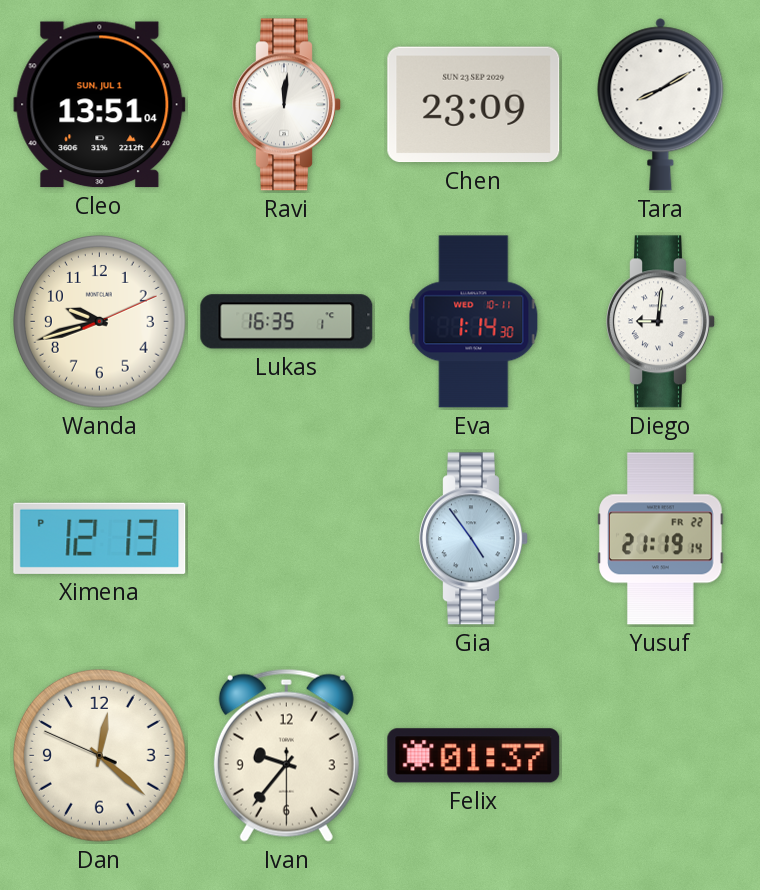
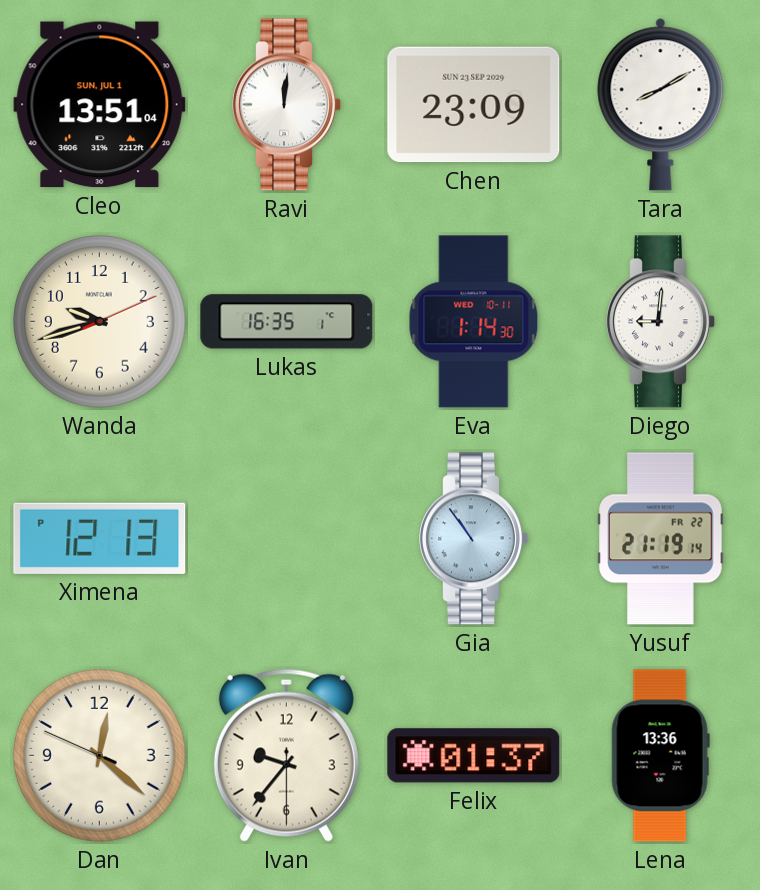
Gia: 4:54 -> 10:54
Lena: none -> 13:36
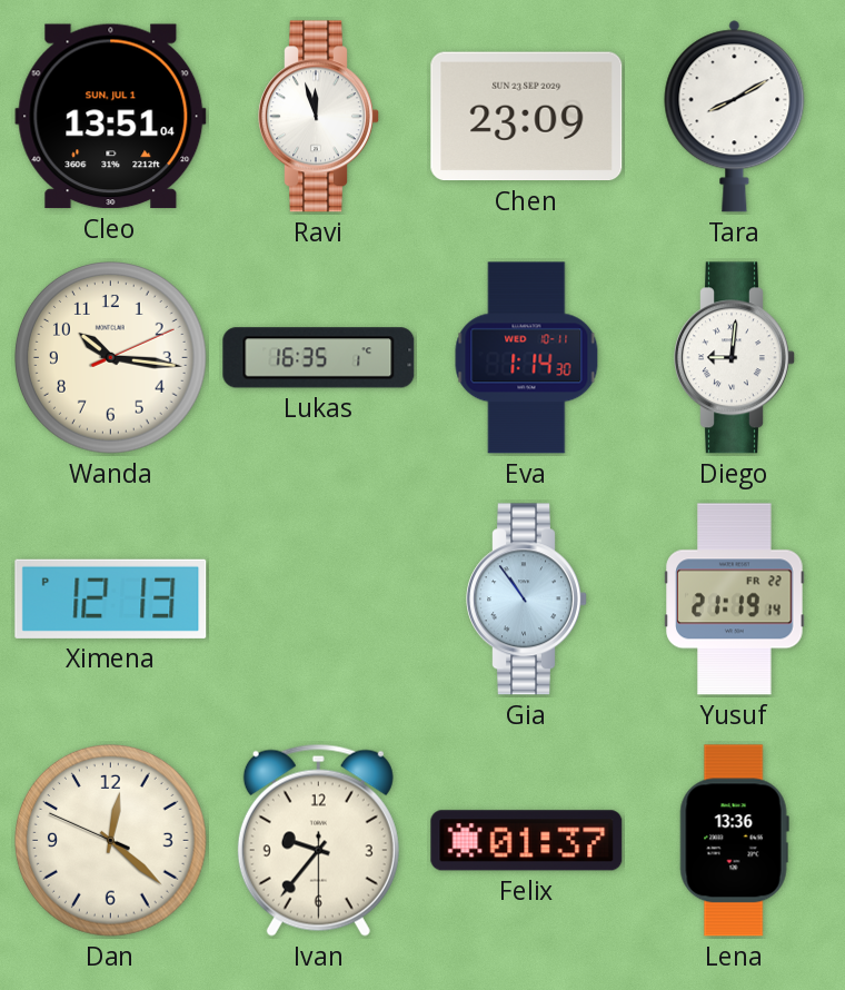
Ravi: 12:01 -> 11:57
Wanda: 9:42 -> 10:16
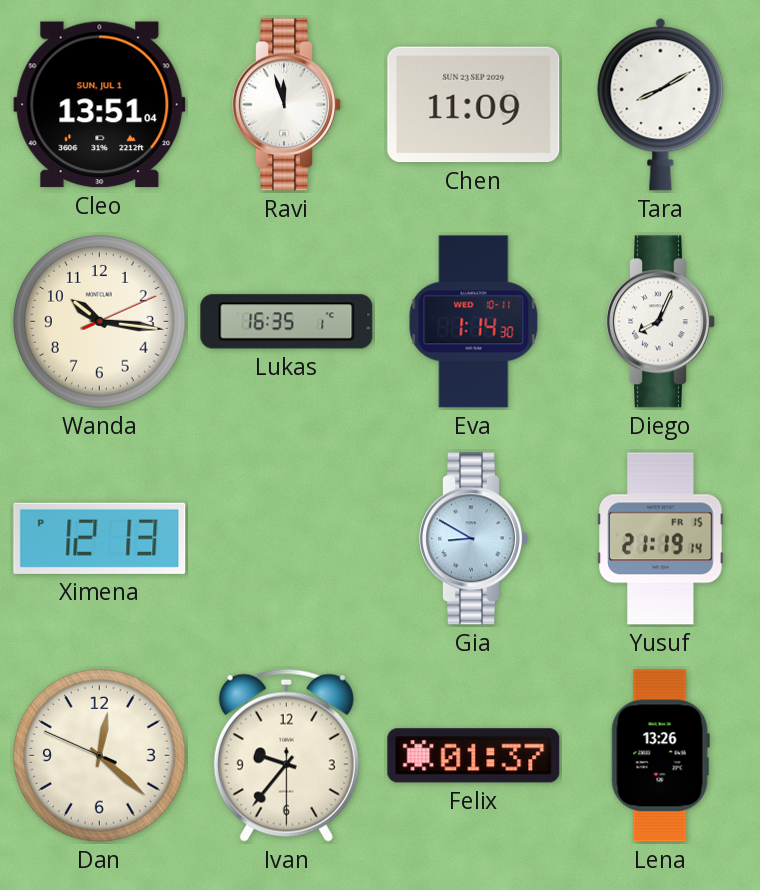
Chen: 23:09 -> 11:09
Diego: 9:01 -> 8:04
Gia: 10:54 -> 8:50
Yusuf date: FR 22 -> FR 15
Lena: 13:36 -> 13:26
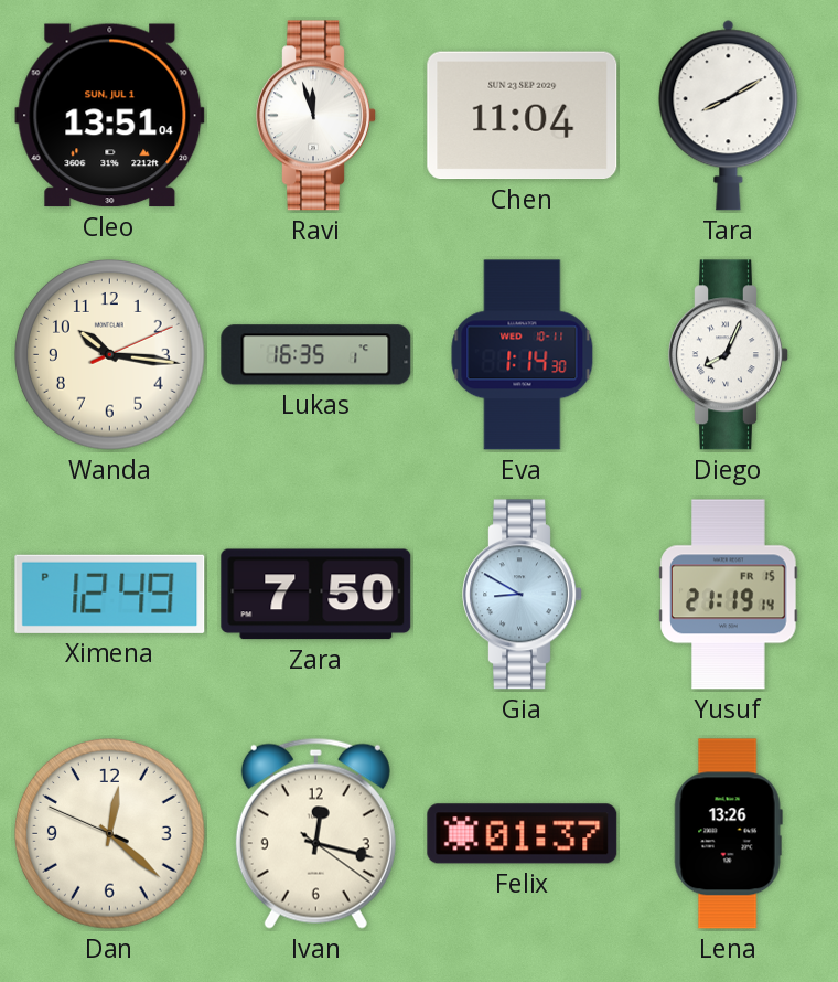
Chen: 11:09 -> 11:04
Ximena: 12:13 -> 12:49
Zara: none -> 7:50
Ivan: 9:36 -> 12:17
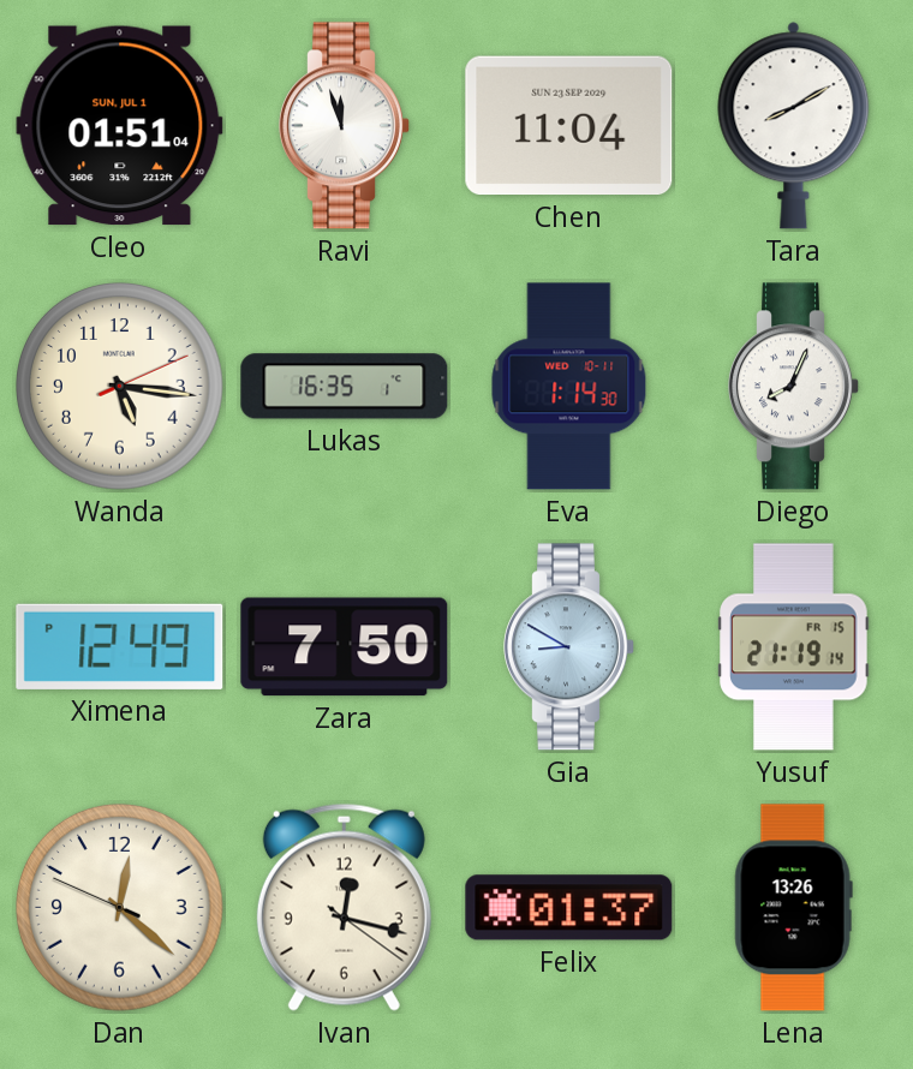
Cleo: 13:51 -> 01:51
Wanda: 10:16 -> 5:16
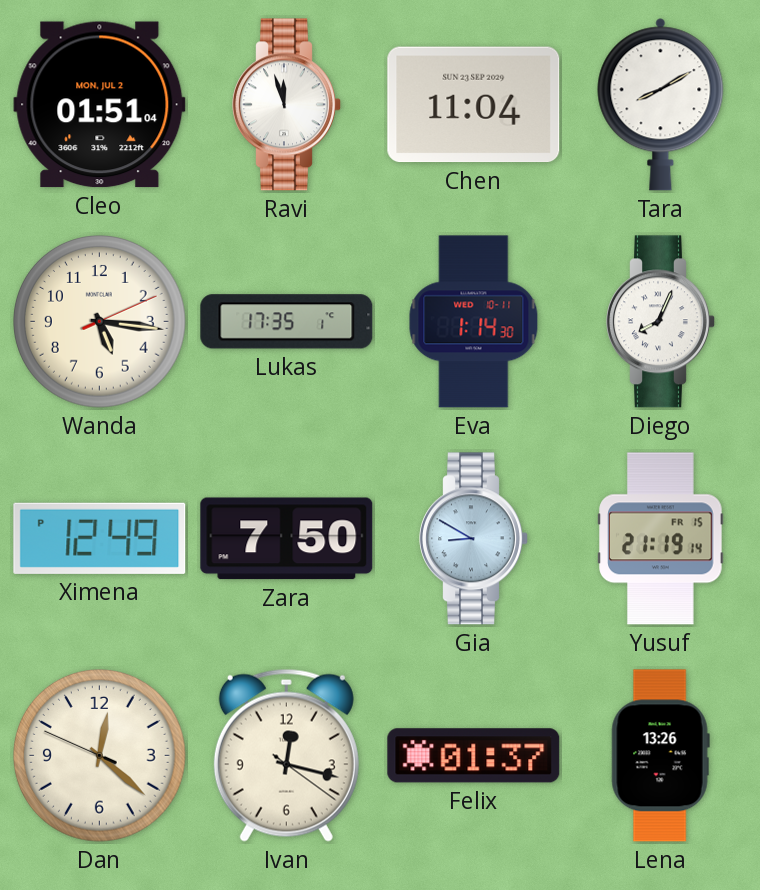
Cleo date: SUN, JUL 1 -> MON, JUL 2
Lukas: 16:35 -> 17:35
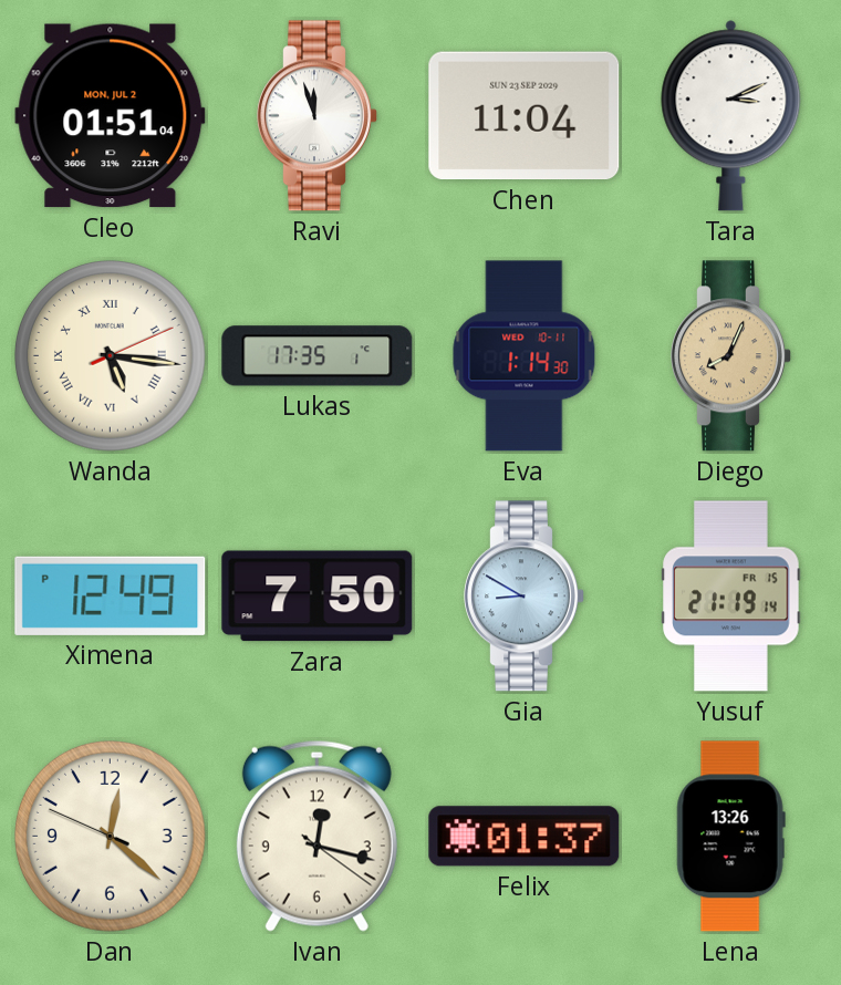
Tara: 8:10 -> 3:11
Wanda numerals: Arabic -> Roman
Diego dial: white -> champagne
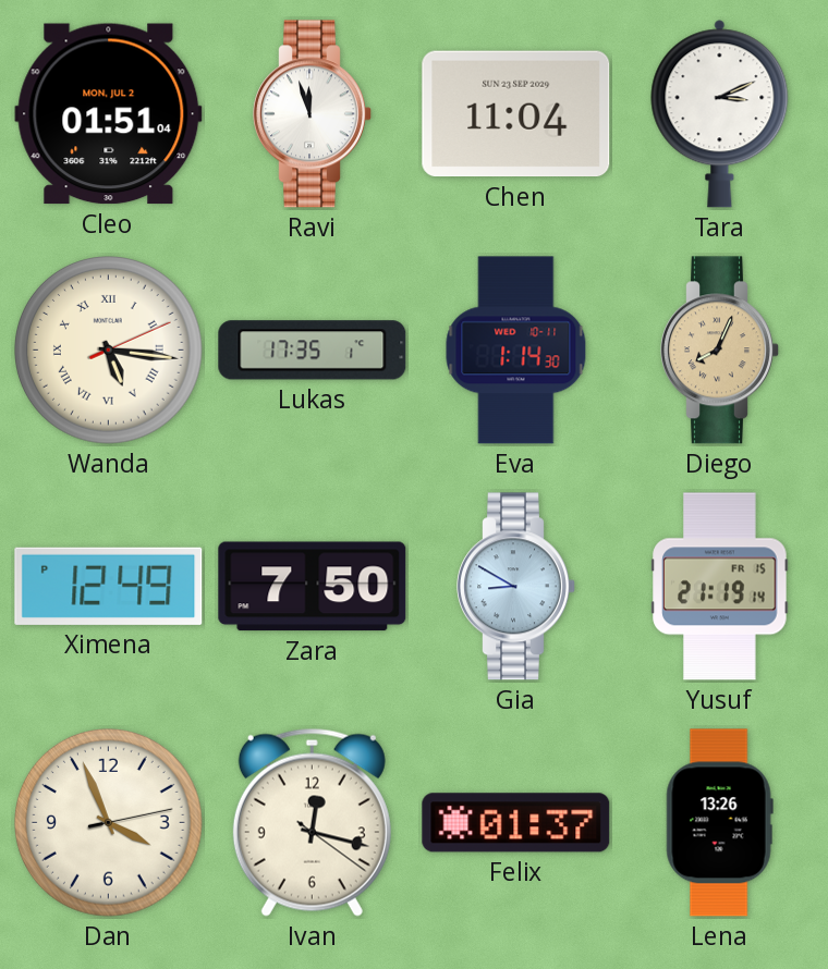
Dan: 12:21 -> 3:56
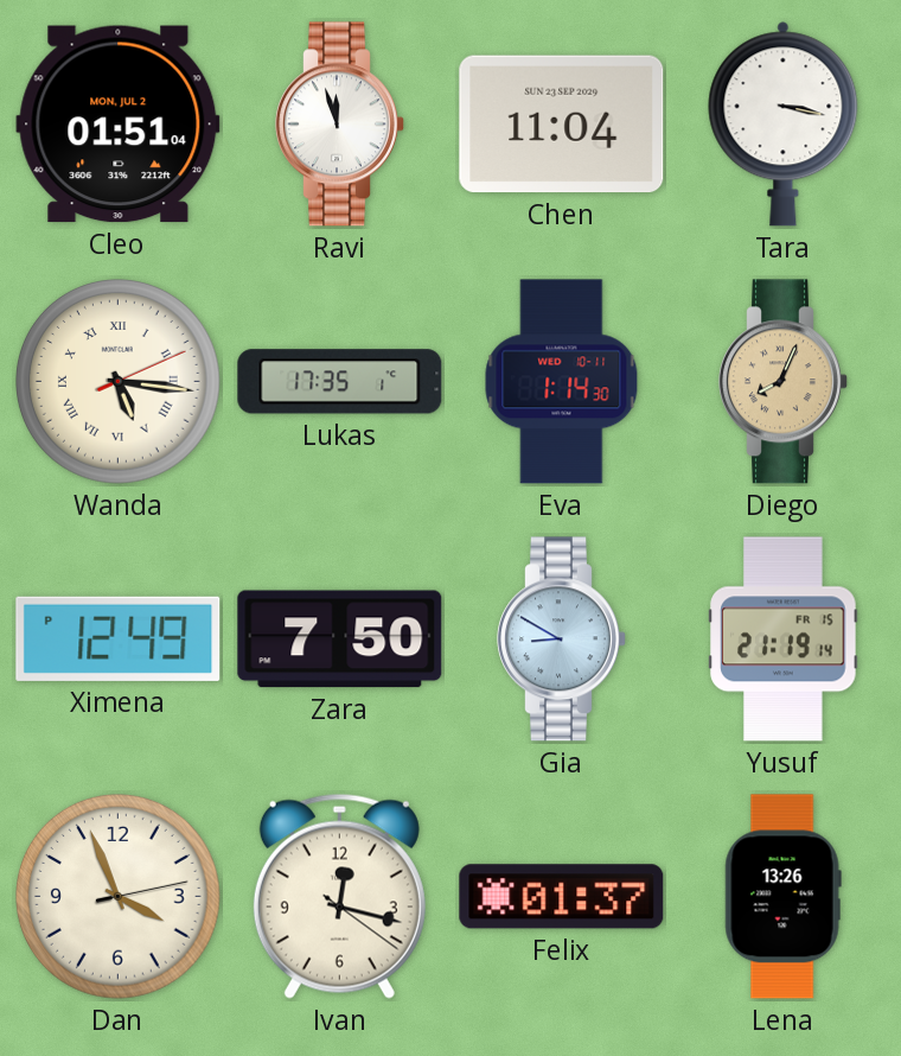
Tara: 3:11 -> 3:17
